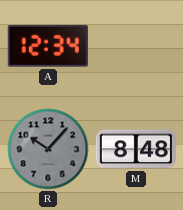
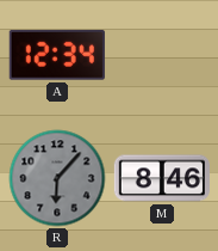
R: 10:07 -> 6:07
M: 8:48 -> 8:46
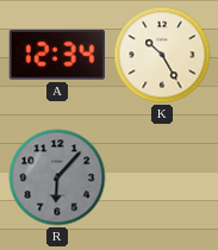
K: none -> 10:25
M: 8:46 -> none
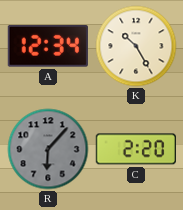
C: none -> 2:20
